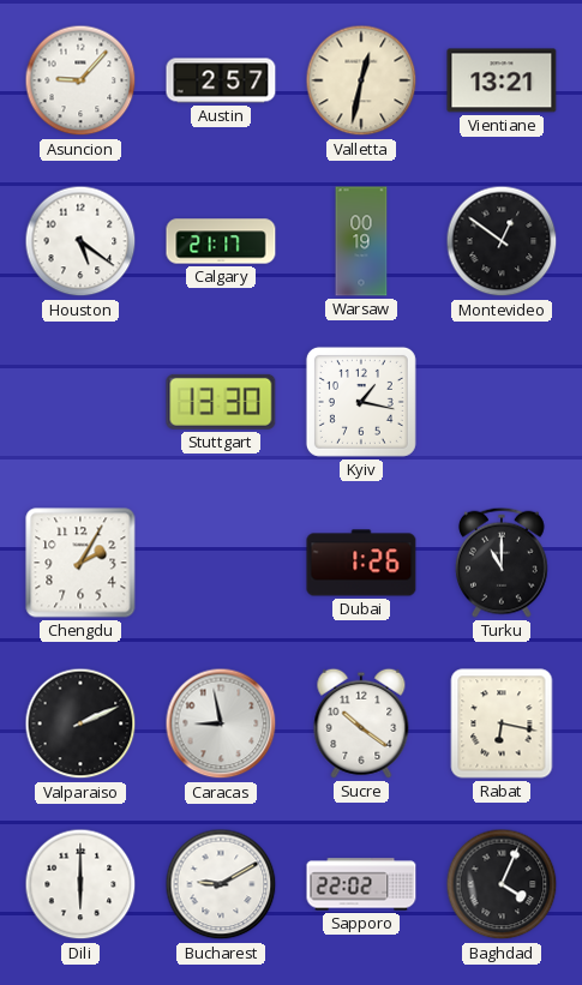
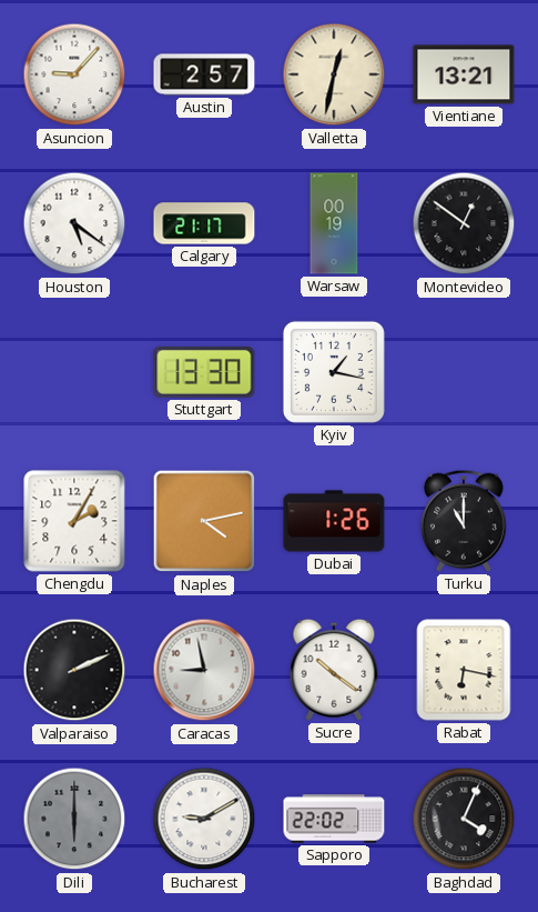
Naples: none -> 4:13
Dili dial: white -> grey
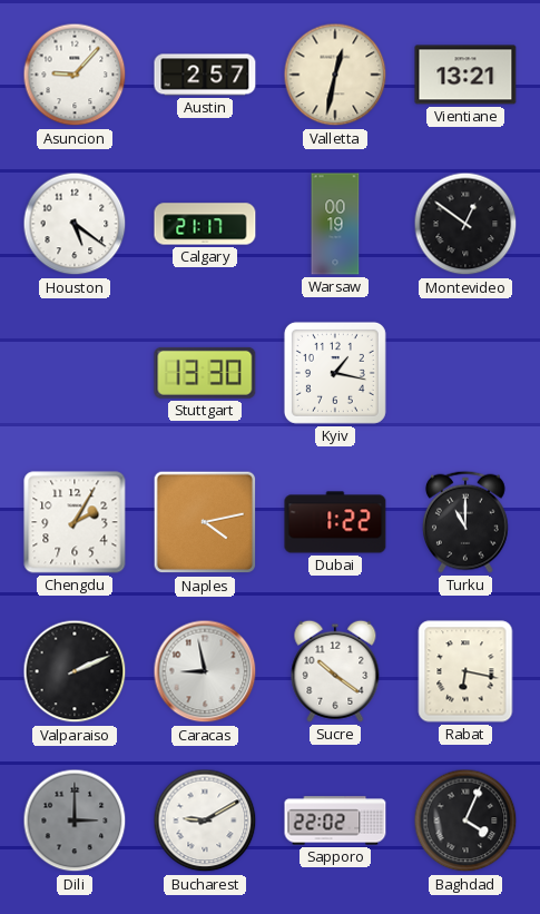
Dubai: 1:26 -> 1:22
Dili: 6:00 -> 3:00
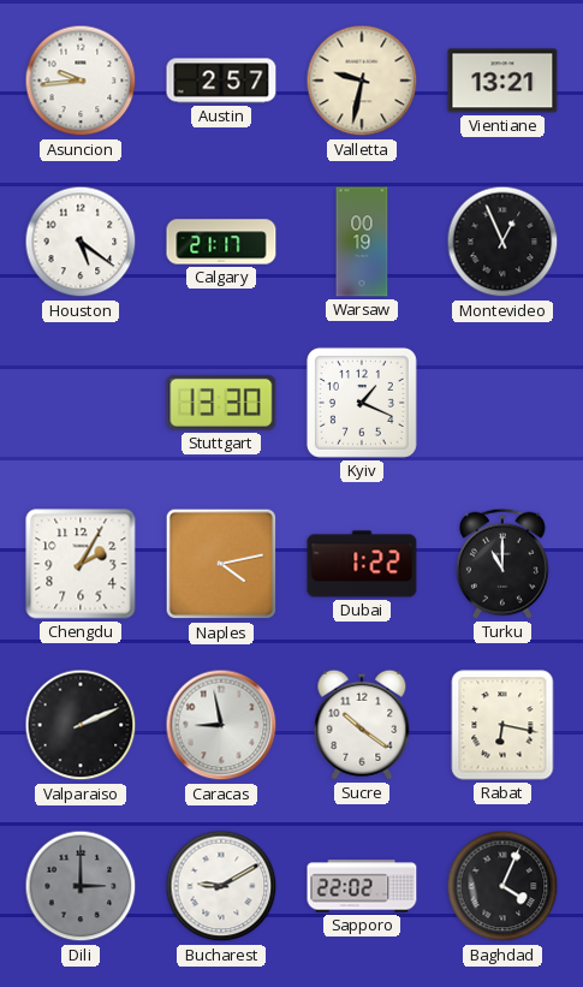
Asuncion: 9:07 -> 9:44
Valletta: 12:32 -> 9:32
Montevideo: 12:51 -> 12:56
Kyiv: 1:17 -> 1:19
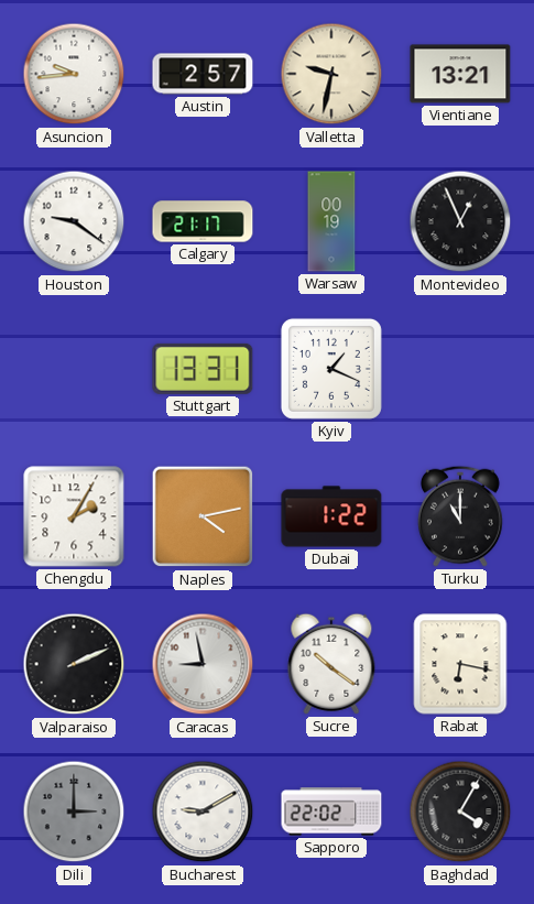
Houston: 5:21 -> 9:21
Stuttgart: 13:30 -> 13:31
Baghdad: 4:04 -> 4:05
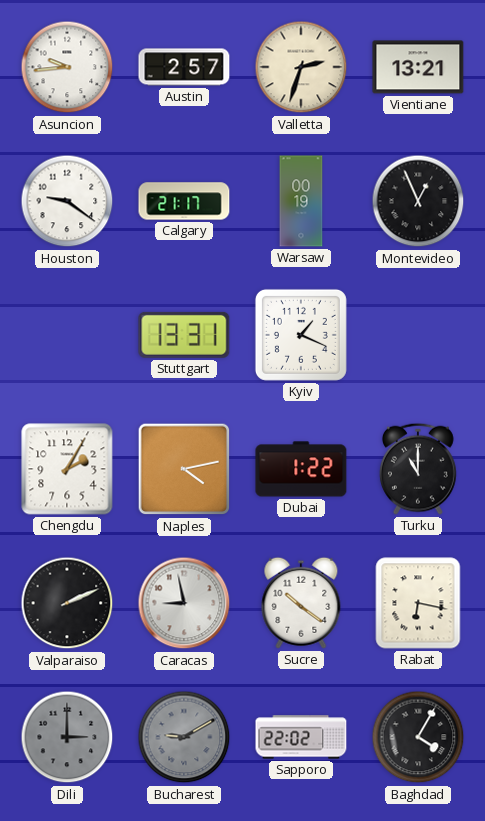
Valletta: 9:32 -> 2:33
Bucharest dial: white -> grey
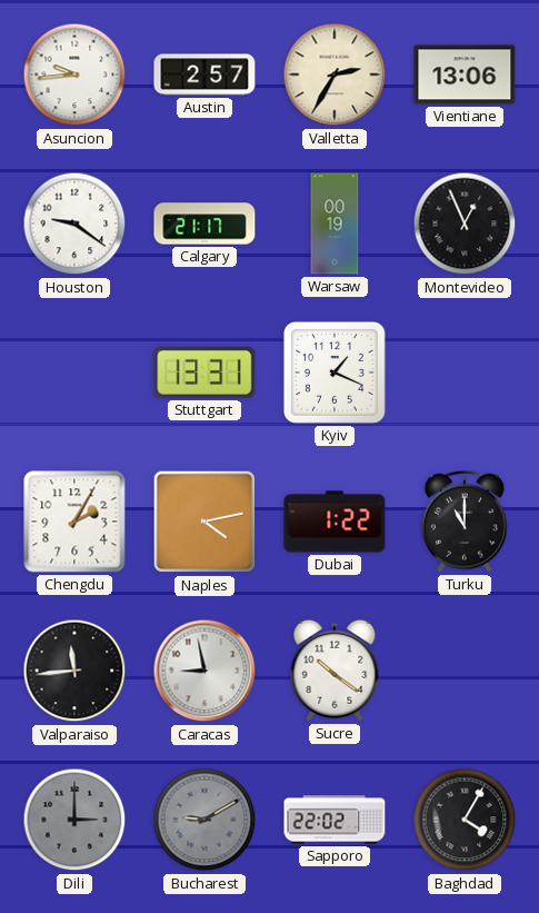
Valletta: 2:33 -> 2:35
Vientiane: 13:21 -> 13:06
Valparaiso: 2:11 -> 11:44
Rabat: 6:17 -> none
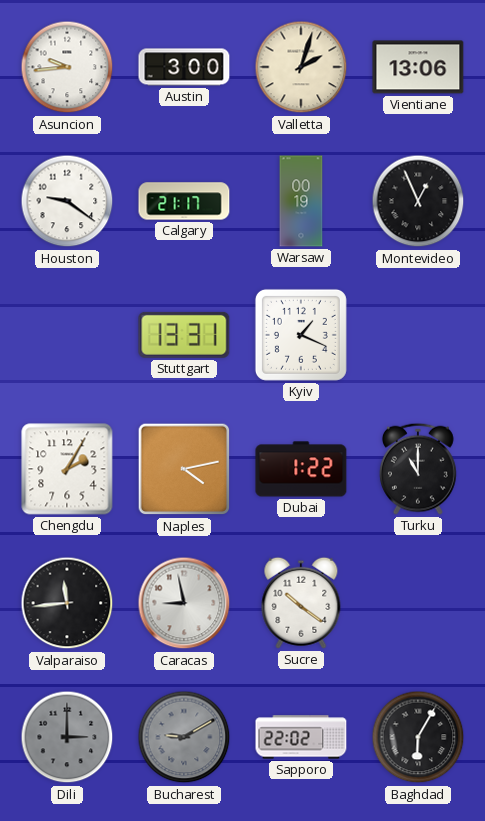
Austin: 2:57 -> 3:00
Valletta: 2:35 -> 2:03
Baghdad: 4:05 -> 6:05
